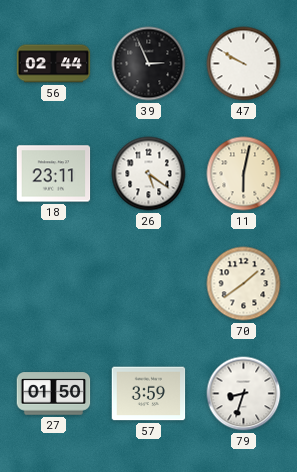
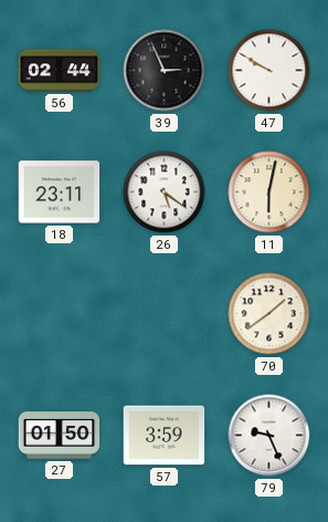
79: 8:33 -> 9:26
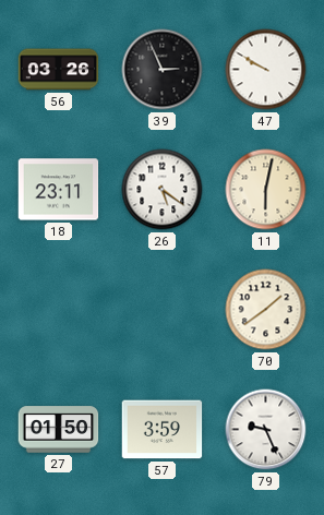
56: 02:44 -> 03:26
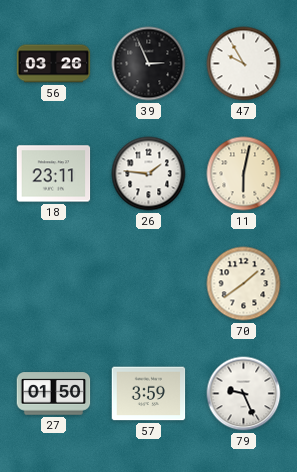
47: 9:50 -> 9:55
26: 5:21 -> 1:46
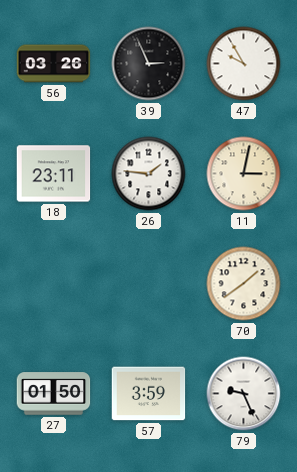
11: 6:02 -> 3:02
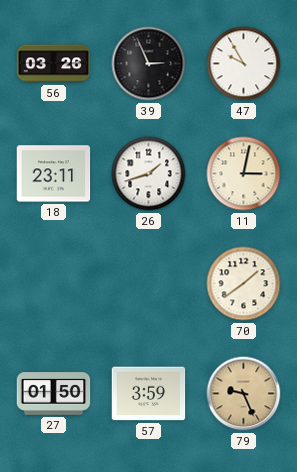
26: 1:46 -> 1:42
79 dial: white -> champagne
